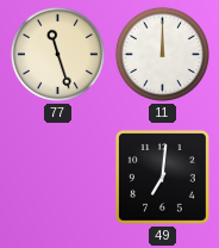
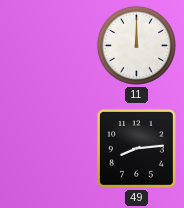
77: 11:27 -> none
49: 7:01 -> 8:14
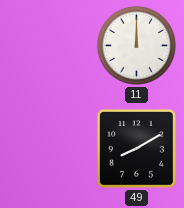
49: 8:14 -> 8:10
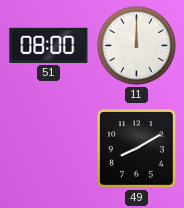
51: none -> 08:00
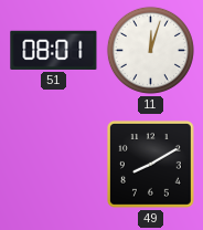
51: 08:00 -> 08:01
11: 12:00 -> 12:03
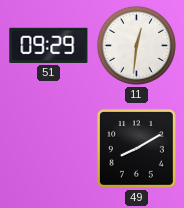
51: 08:01 -> 09:29
11: 12:03 -> 12:31
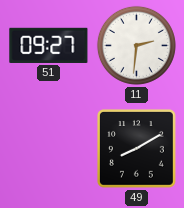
51: 09:29 -> 09:27
11: 12:31 -> 2:31
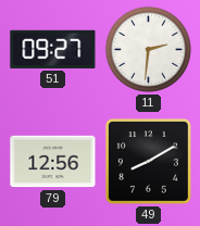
79: none -> 12:56
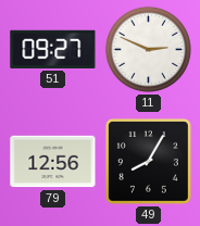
11: 2:31 -> 2:49
49: 8:10 -> 8:05
